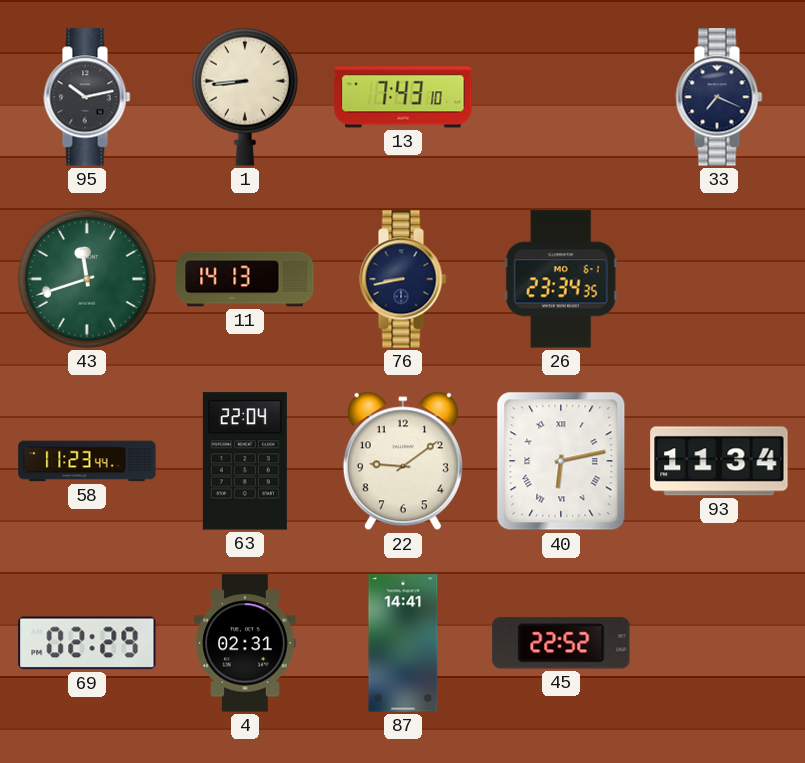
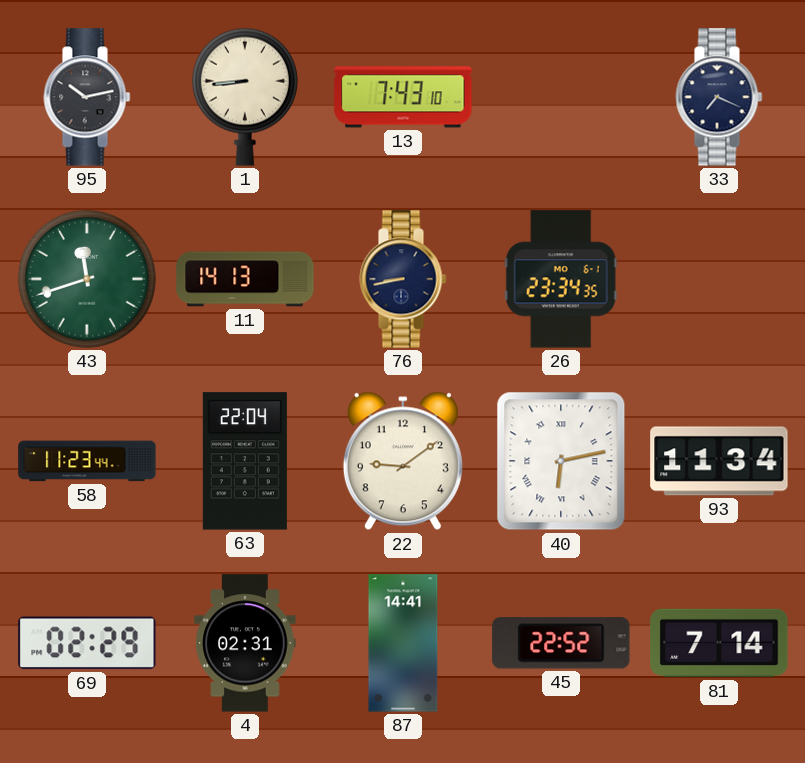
81: none -> 7:14
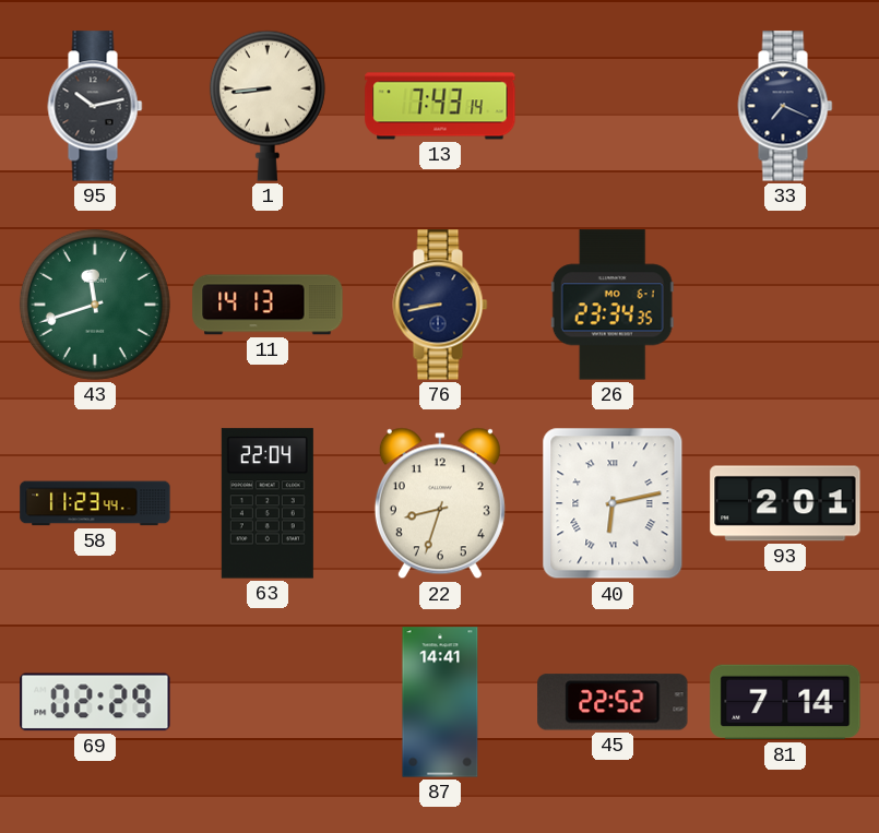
13: 7:43:10 -> 7:43:14
22: 9:09 -> 8:33
93: 11:34 -> 2:01
4: 02:31 -> none
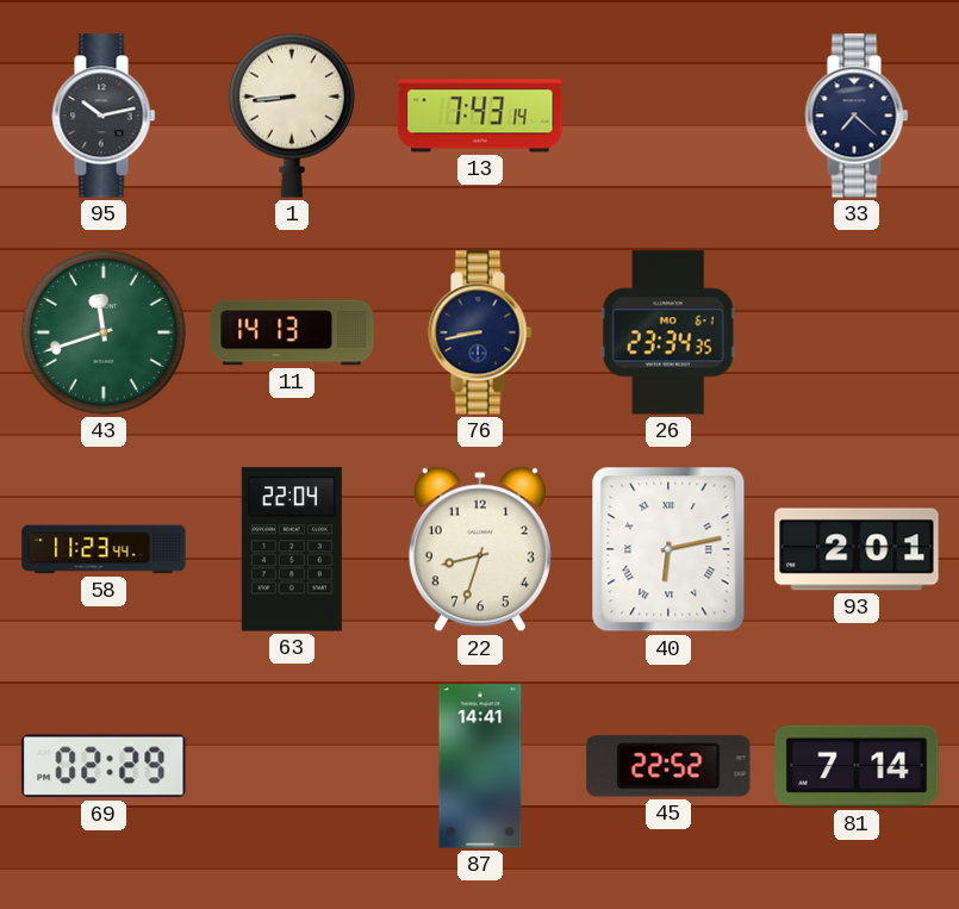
33: 7:19 -> 7:22
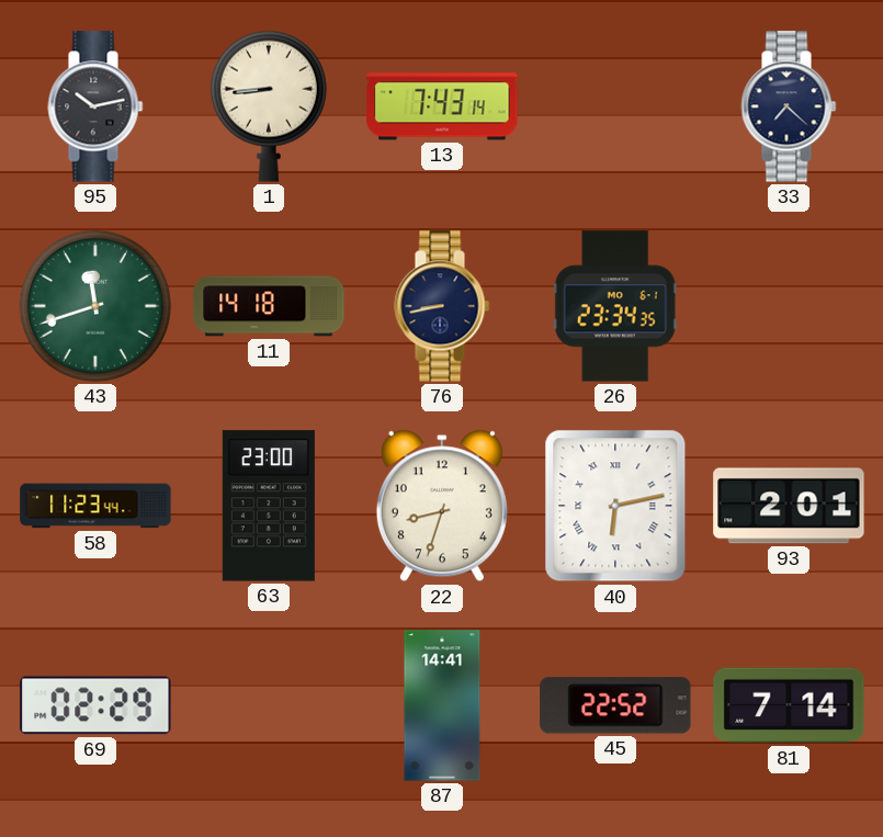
11: 14:13 -> 14:18
63: 22:04 -> 23:00
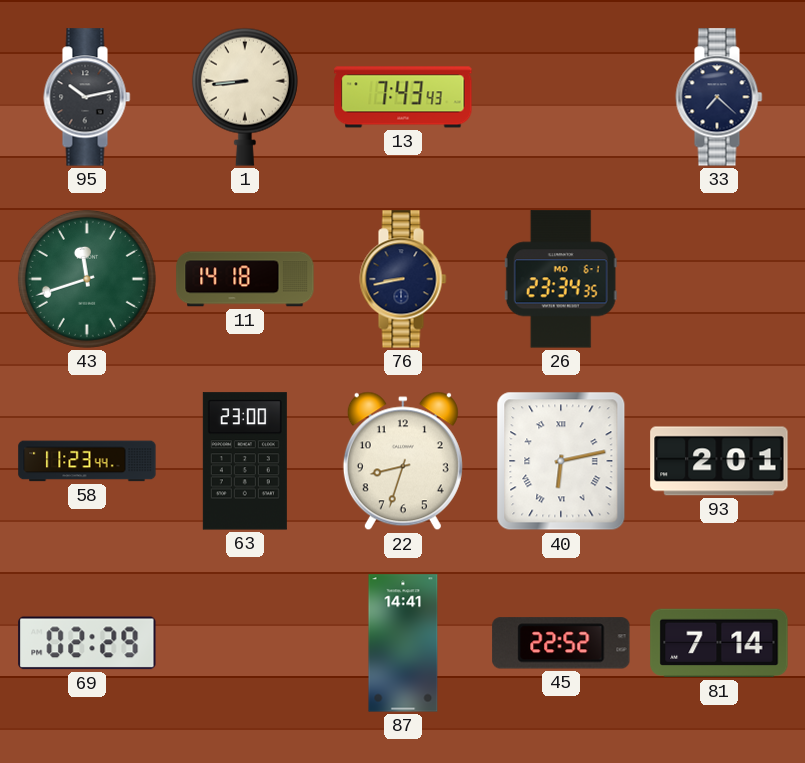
13: 7:43:14 -> 7:43:43
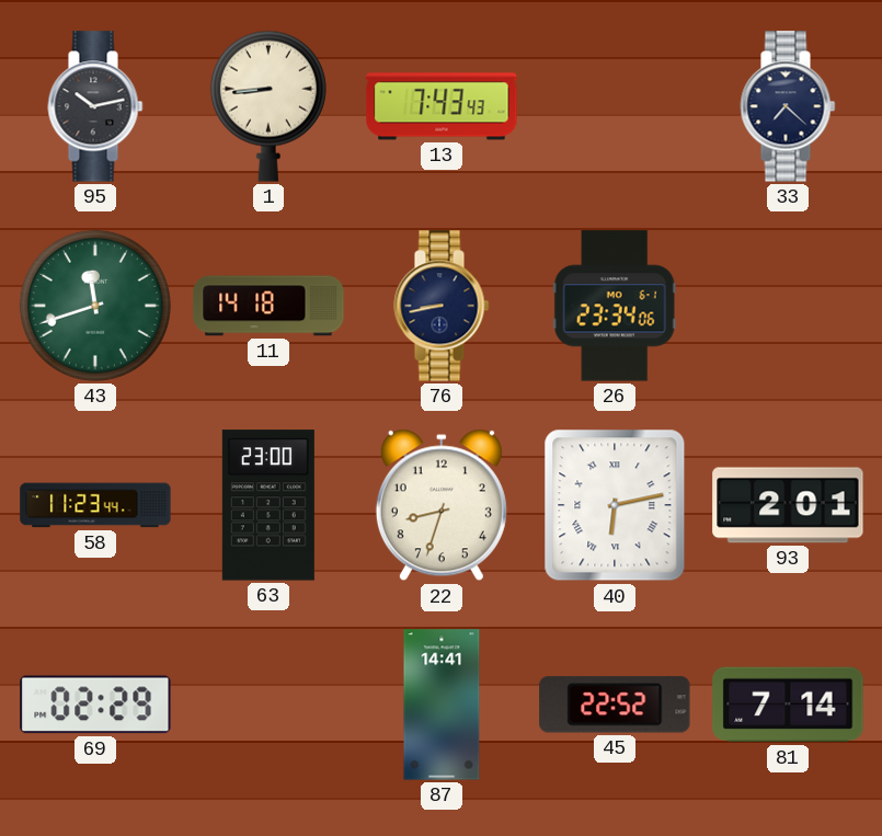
26: 23:34:35 -> 23:34:06
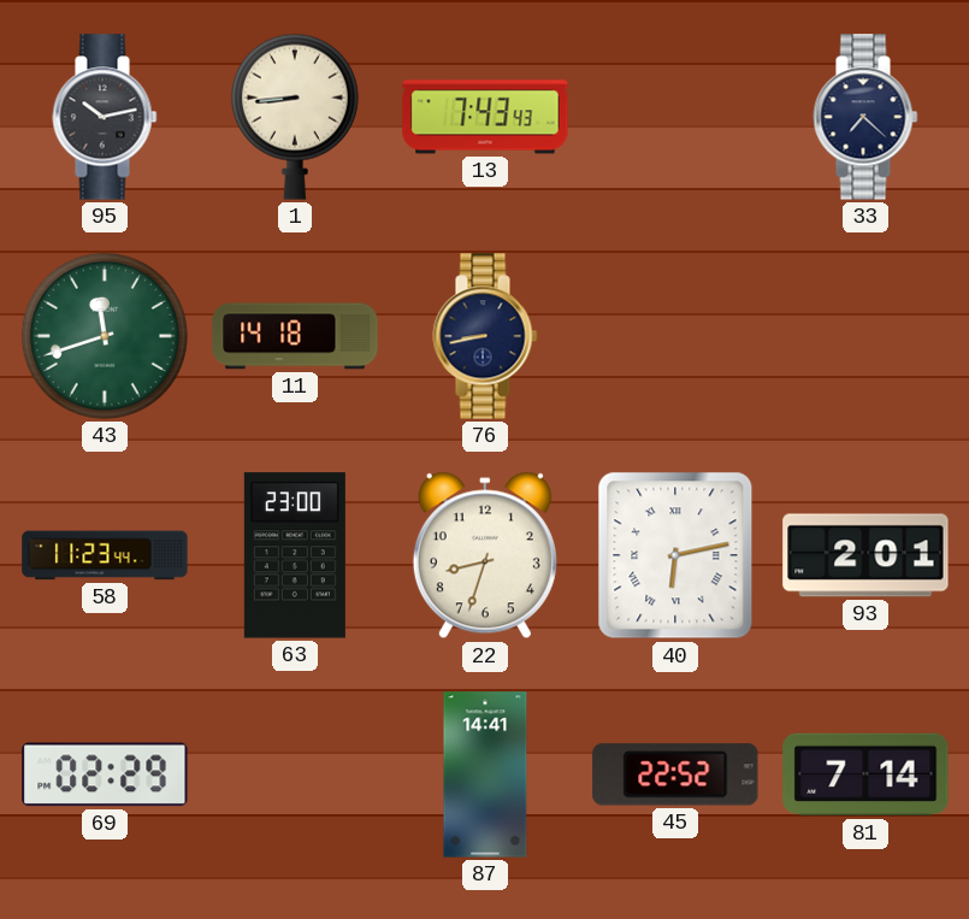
26: 23:34 -> none
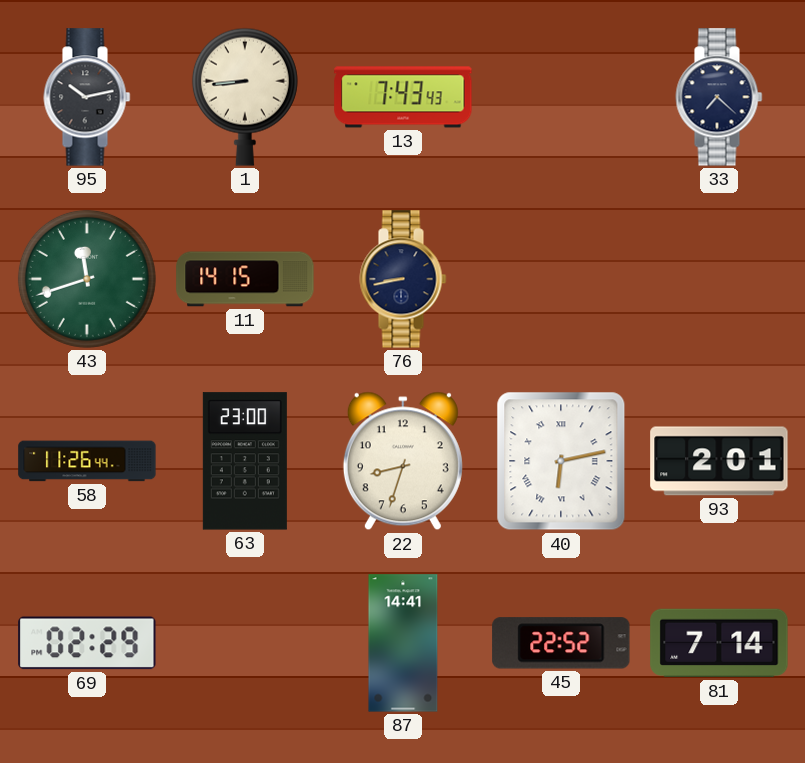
11: 14:18 -> 14:15
58: 11:23 -> 11:26
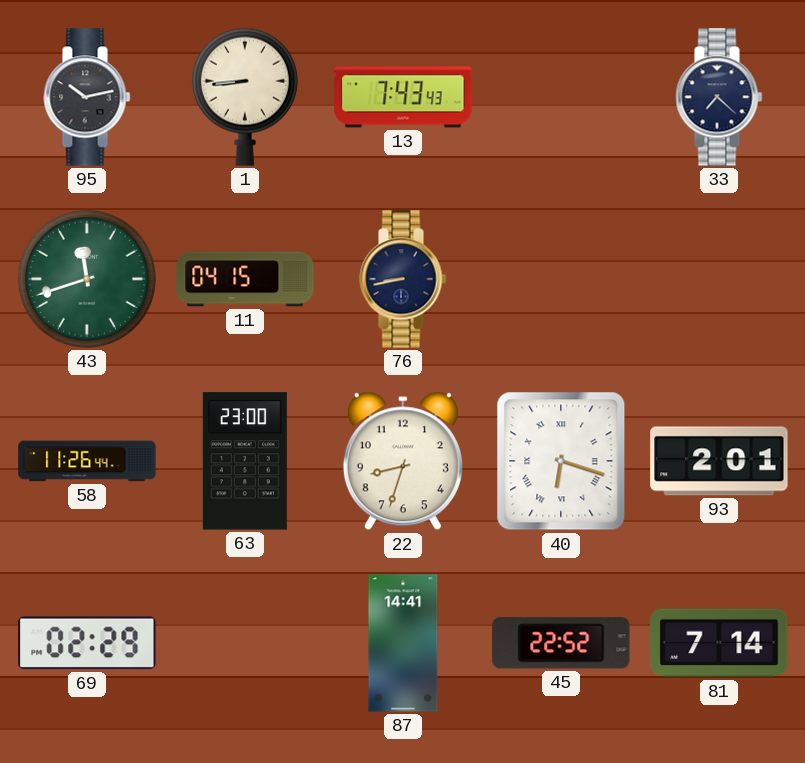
11: 14:15 -> 04:15
40: 6:13 -> 6:18
